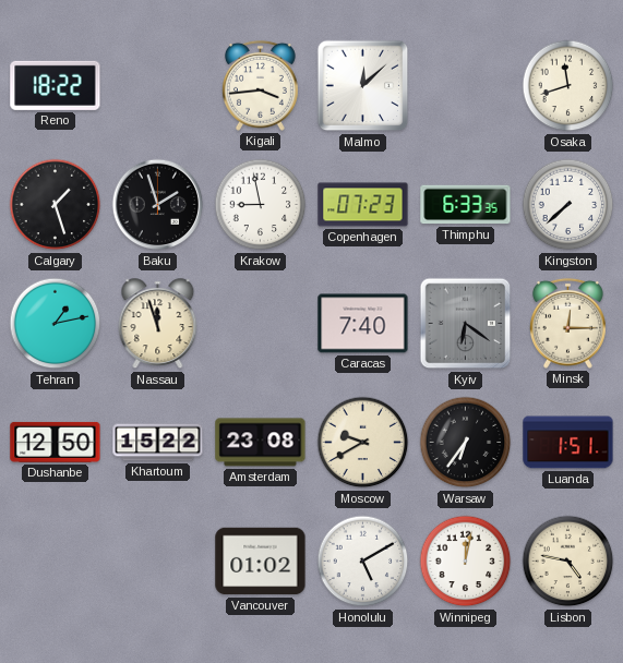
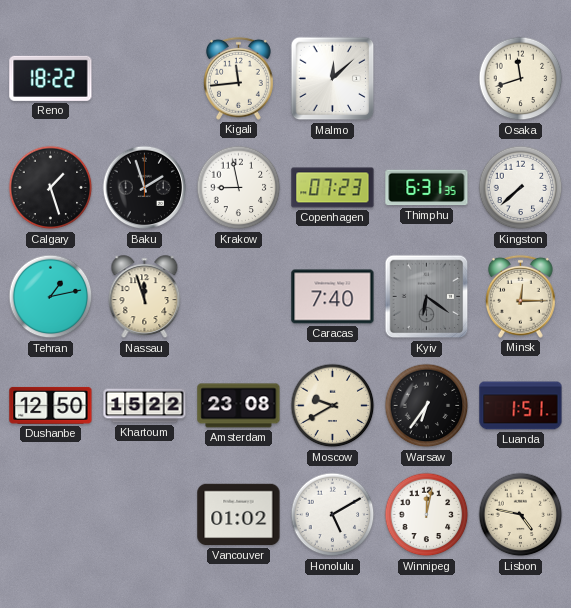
Kigali: 3:44 -> 11:44
Thimphu: 6:33 -> 6:31
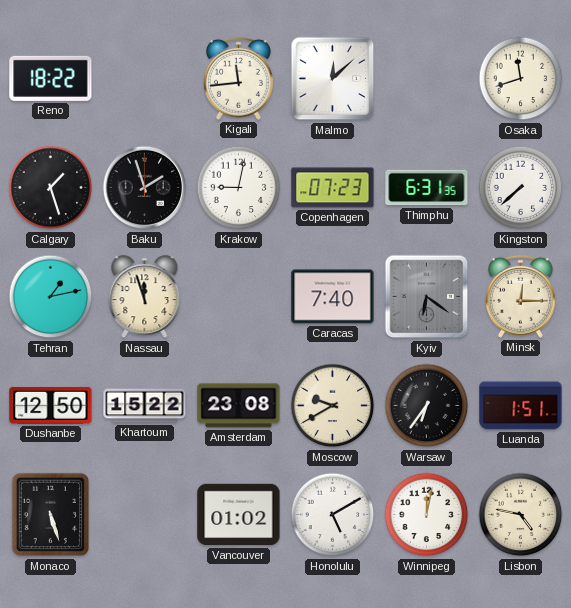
Krakow: 8:58 -> 9:02
Monaco: none -> 5:27
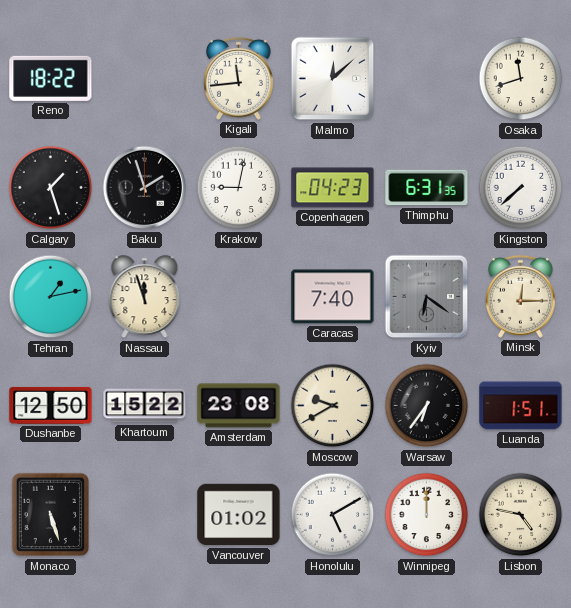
Copenhagen: 07:23 -> 04:23
Winnipeg: 12:02 -> 12:00
